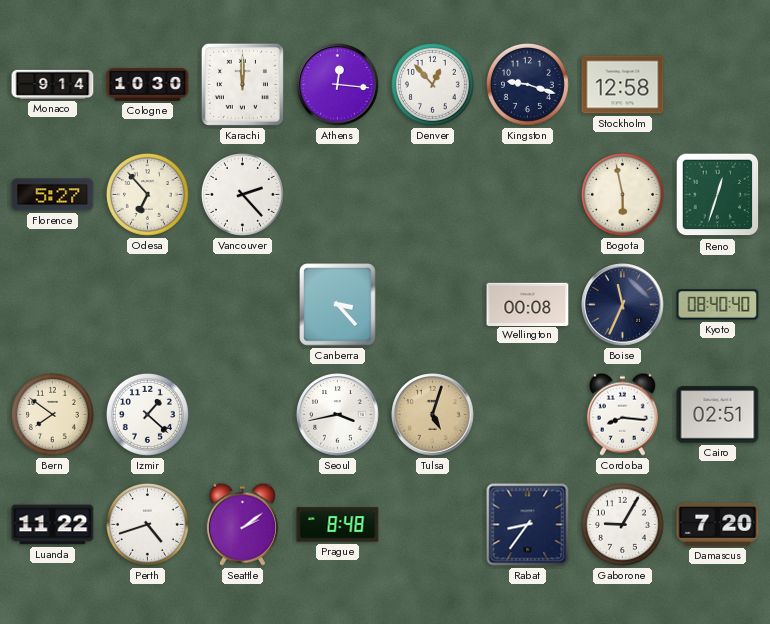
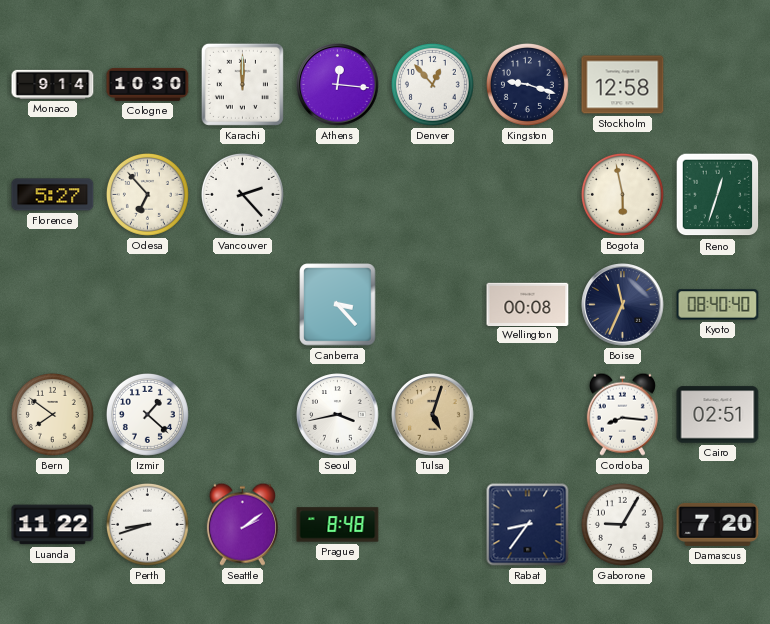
Perth: 4:42 -> 8:42
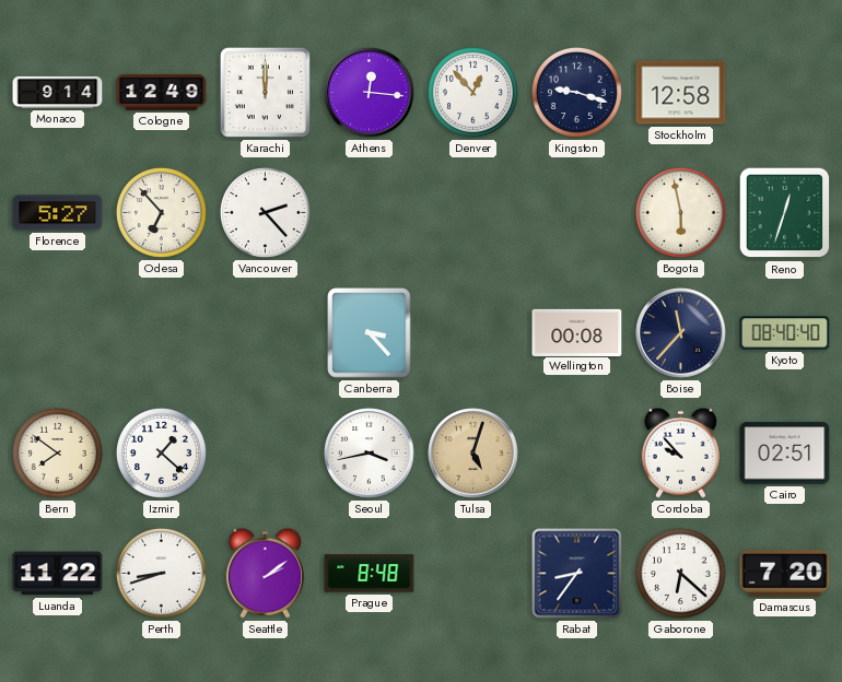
Cologne: 10:30 -> 12:49
Boise: 11:34 -> 11:37
Cordoba: 8:16 -> 9:53
Gaborone: 9:05 -> 6:22
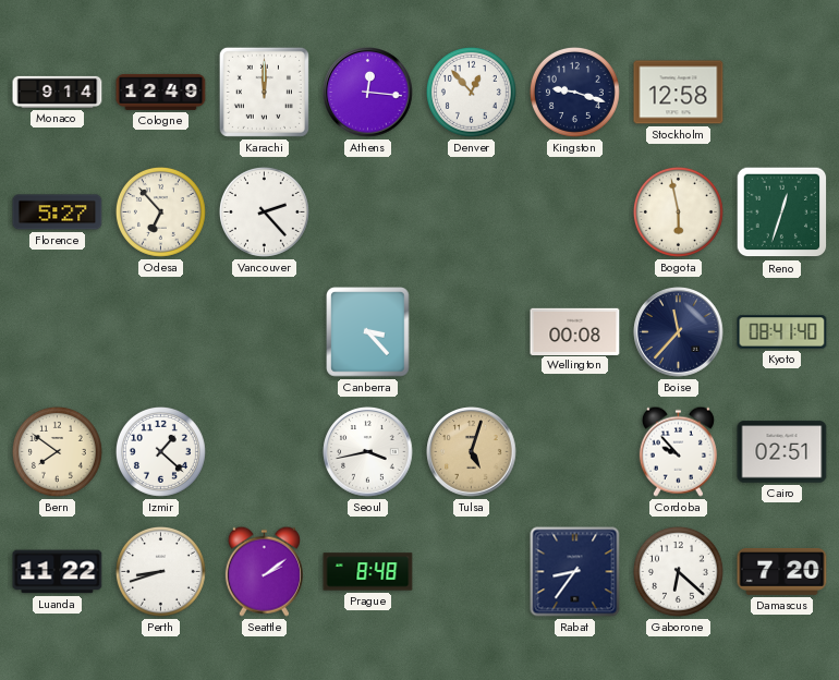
Kyoto: 08:40 -> 08:41
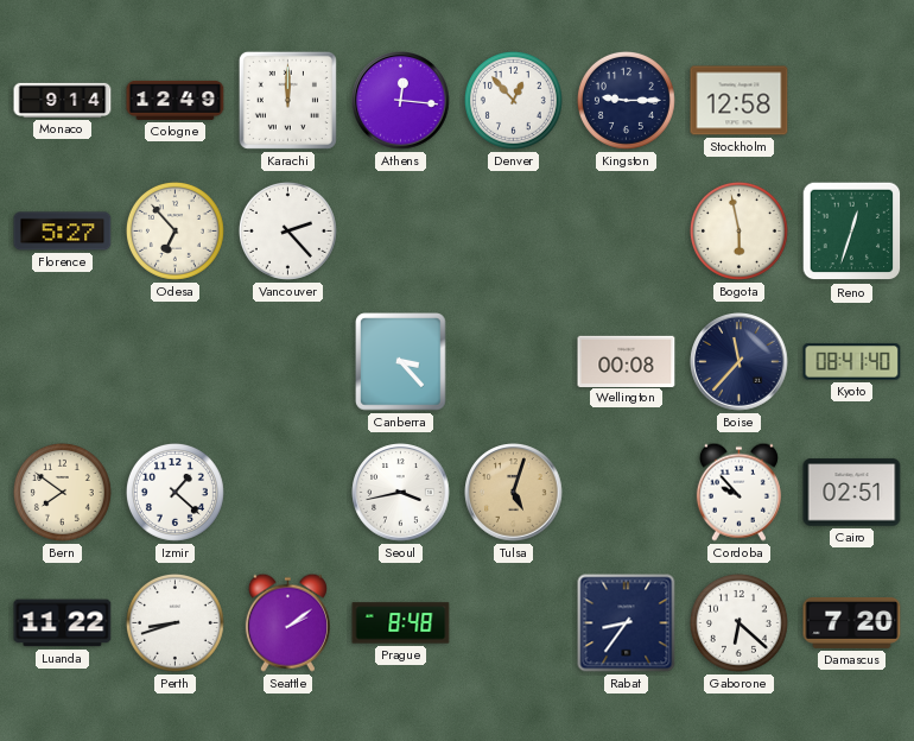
Kingston: 9:18 -> 9:15
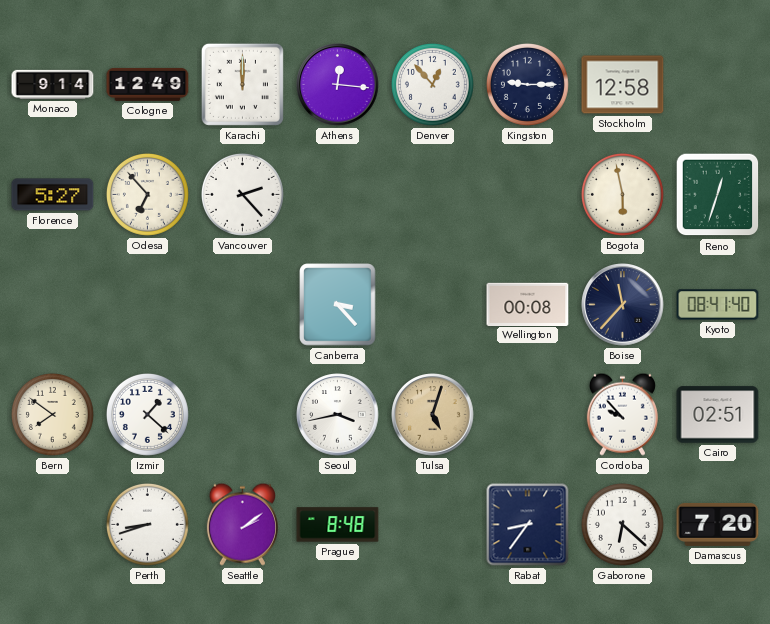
Luanda: 11:22 -> none
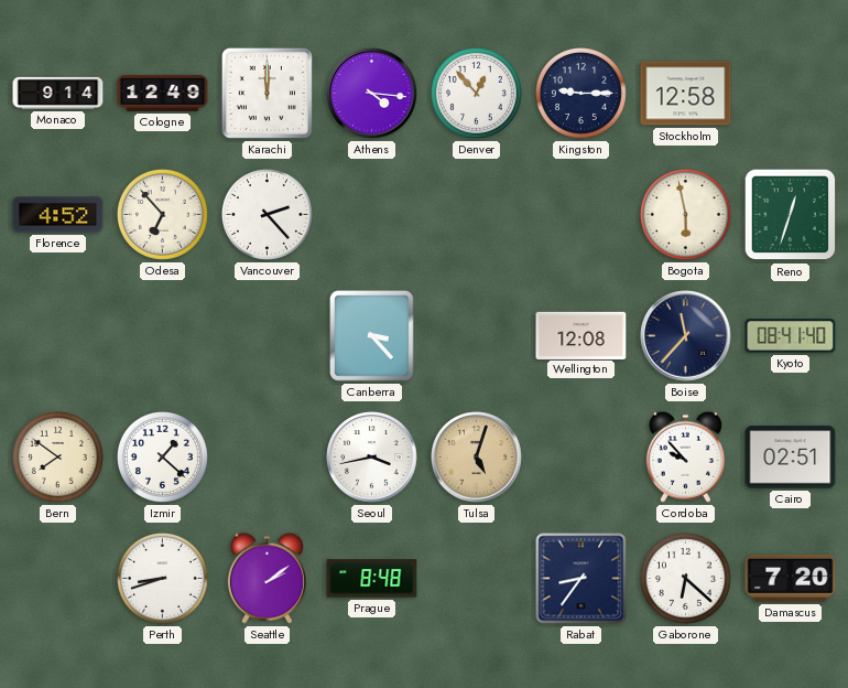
Athens: 12:16 -> 4:16
Florence: 5:27 -> 4:52
Wellington: 00:08 -> 12:08
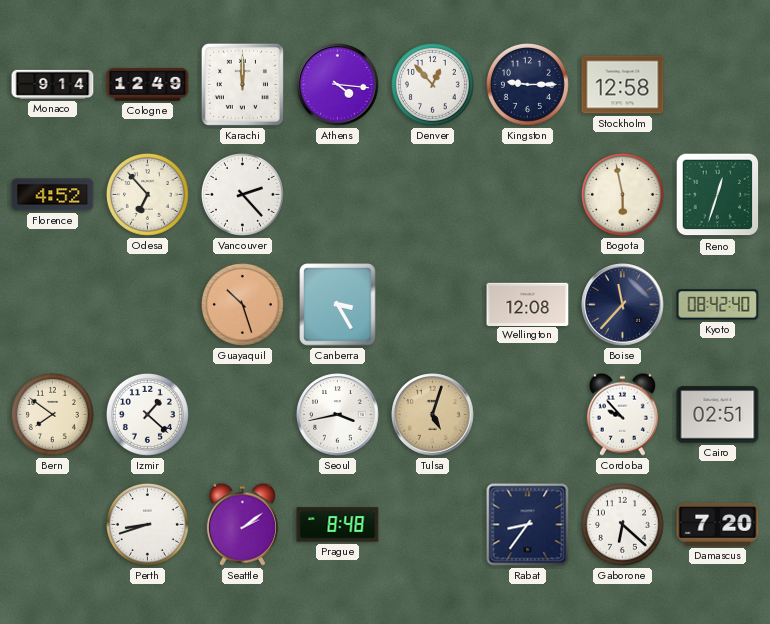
Guayaquil: none -> 10:27
Canberra: 3:23 -> 3:25
Kyoto: 08:41 -> 08:42
